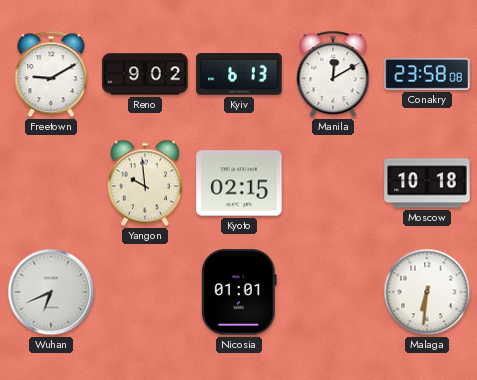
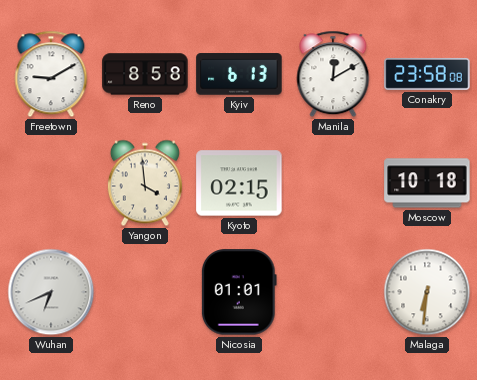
Reno: 9:02 -> 8:58
Yangon: 9:59 -> 3:59
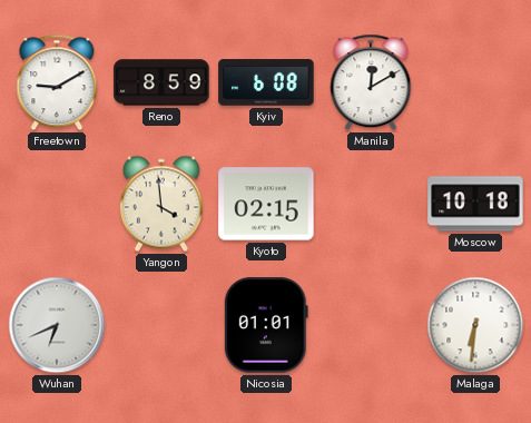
Reno: 8:58 -> 8:59
Kyiv: 6:13 -> 6:08
Conakry: 23:58 -> none
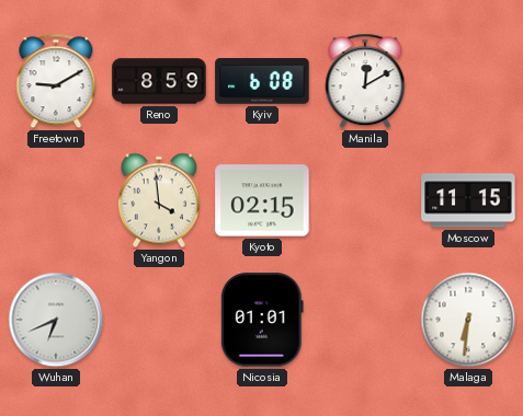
Moscow: 10:18 -> 11:15
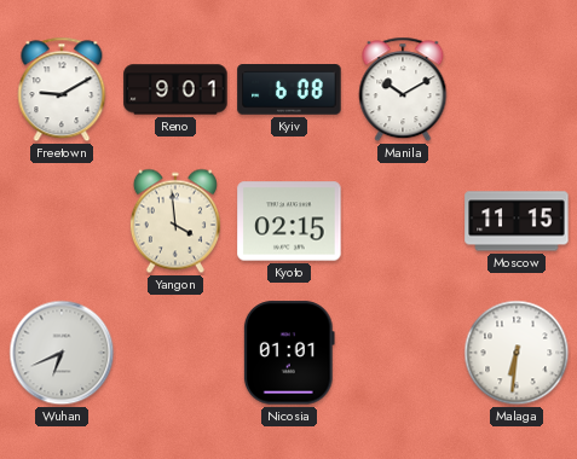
Reno: 8:59 -> 9:01
Manila: 12:10 -> 10:10
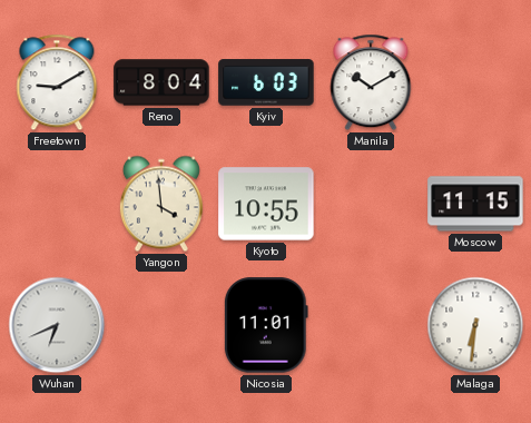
Reno: 9:01 -> 8:04
Kyiv: 6:08 -> 6:03
Kyoto: 02:15 -> 10:55
Nicosia: 01:01 -> 11:01
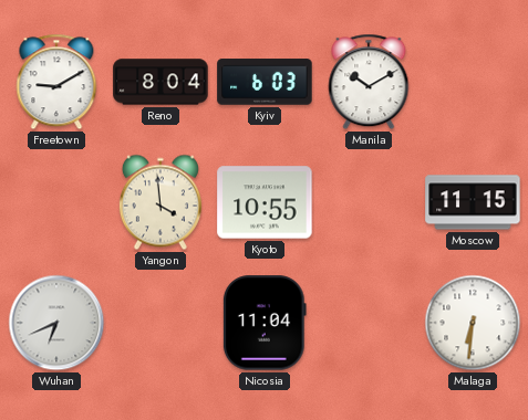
Nicosia: 11:01 -> 11:04
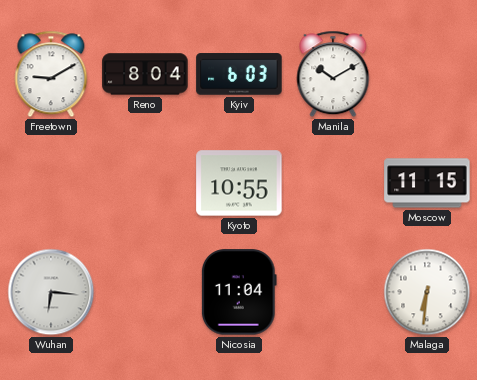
Yangon: 3:59 -> none
Wuhan: 6:41 -> 6:16
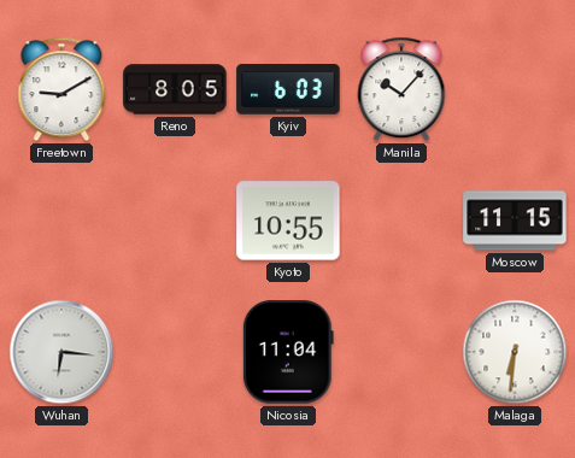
Reno: 8:04 -> 8:05
Manila: 10:10 -> 10:07
